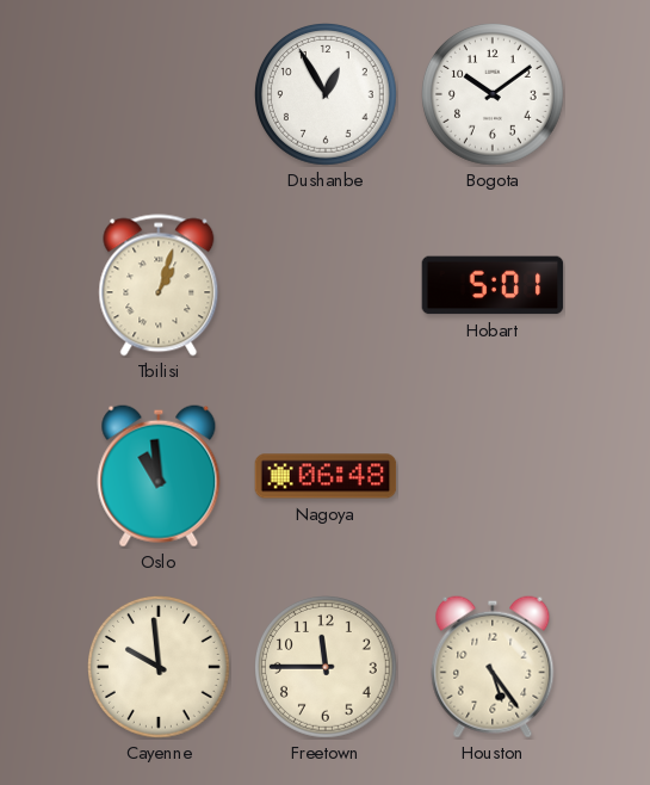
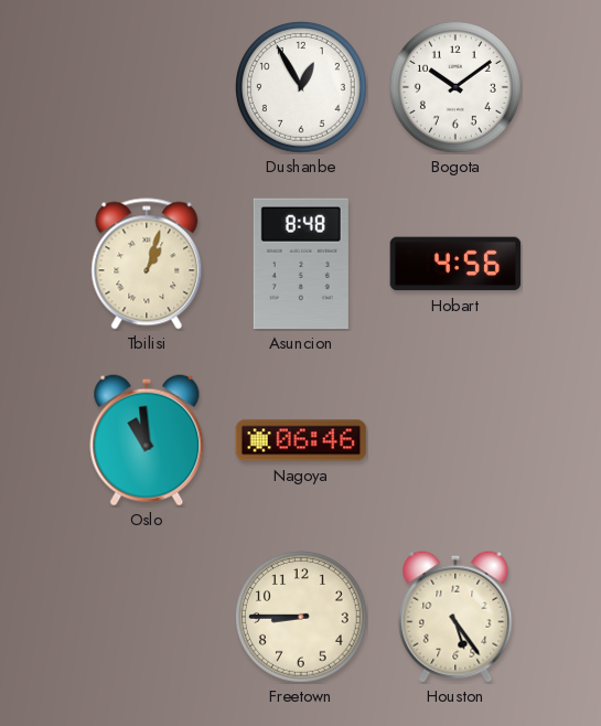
Asuncion: none -> 8:48
Hobart: 5:01 -> 4:56
Nagoya: 06:48 -> 06:46
Cayenne: 9:59 -> none
Freetown: 11:45 -> 8:45
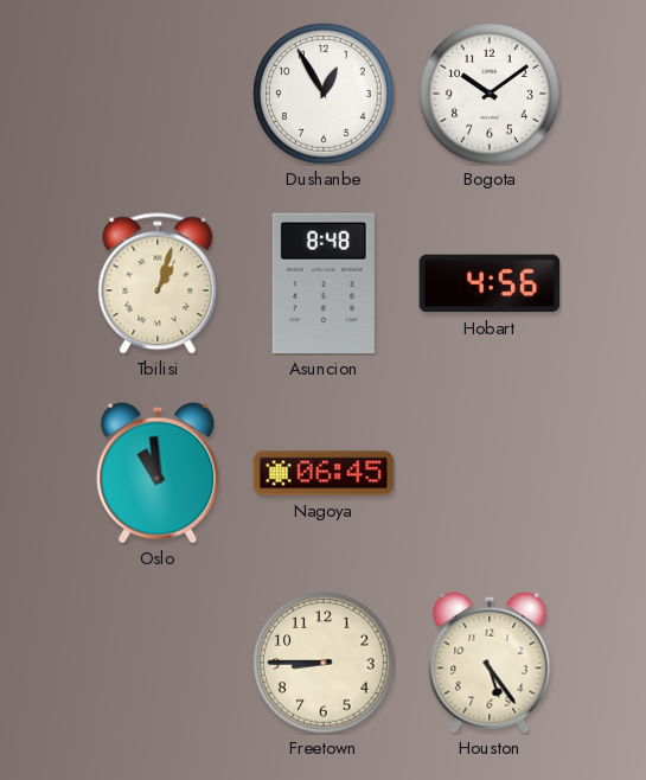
Nagoya: 06:46 -> 06:45
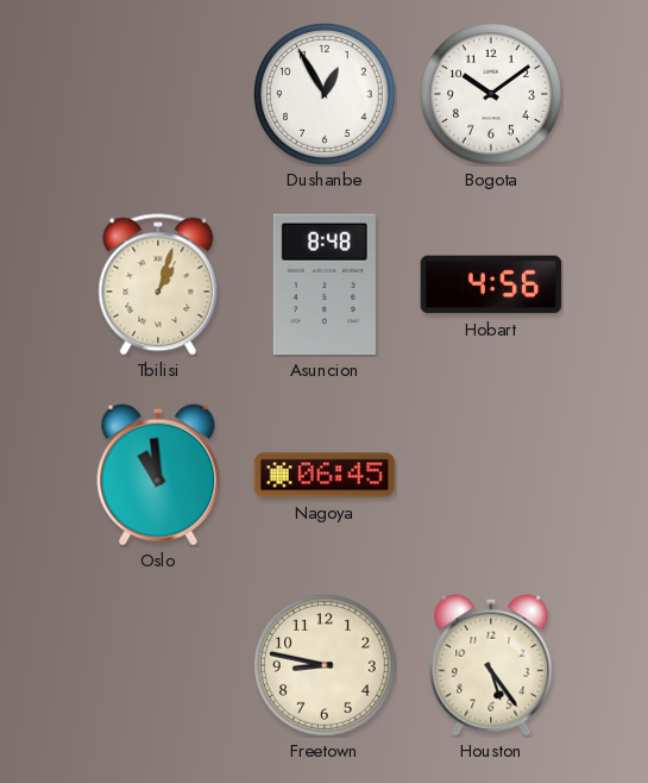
Freetown: 8:45 -> 8:47
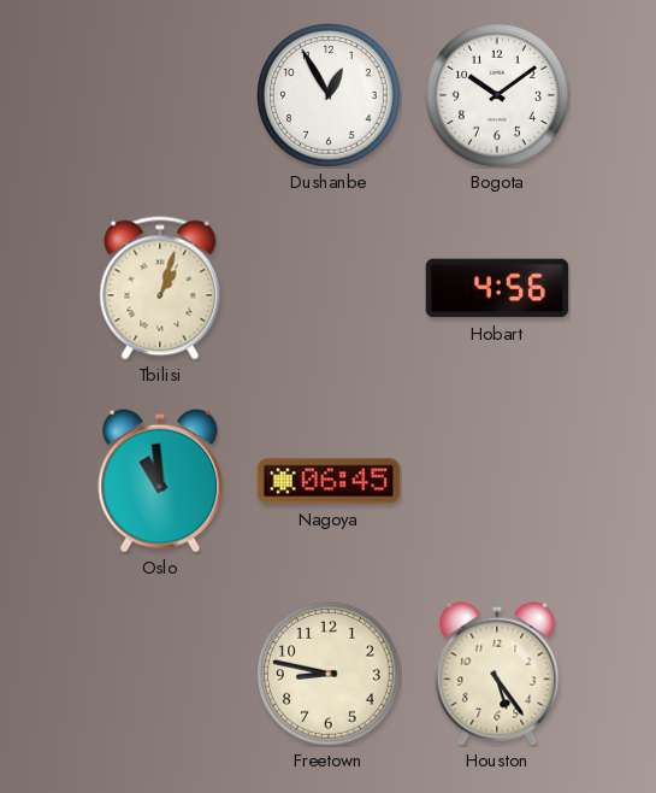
Asuncion: 8:48 -> none
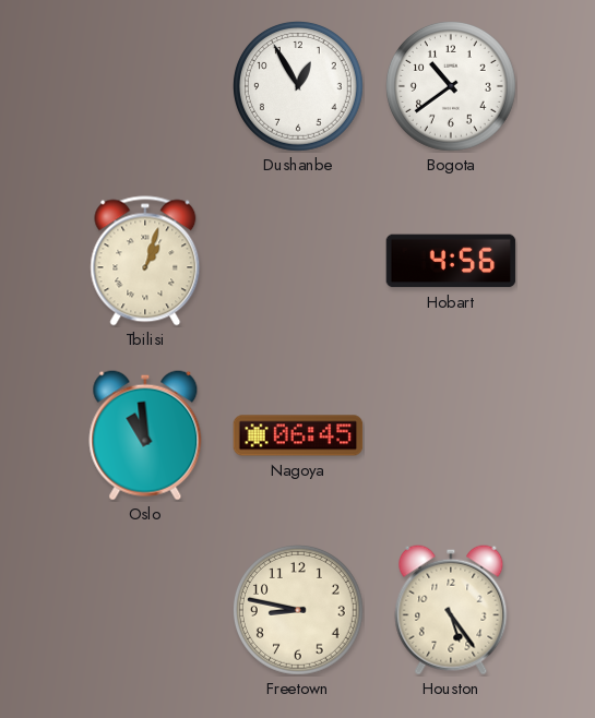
Bogota: 10:09 -> 10:39
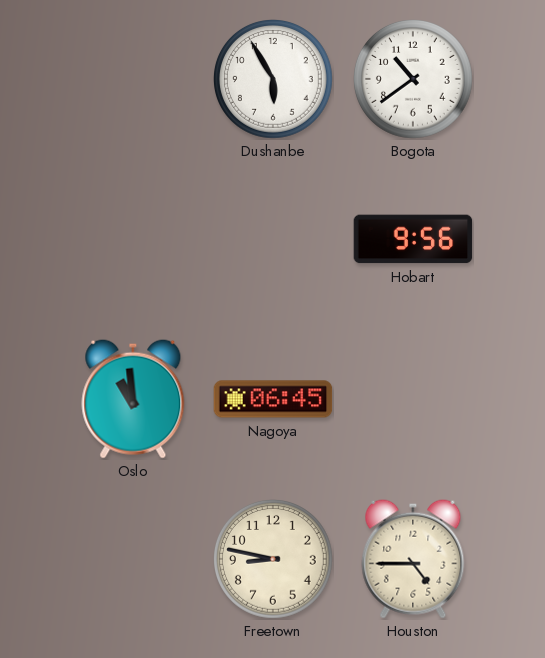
Dushanbe: 12:55 -> 5:55
Tbilisi: 1:03 -> none
Hobart: 4:56 -> 9:56
Houston: 5:24 -> 4:45
